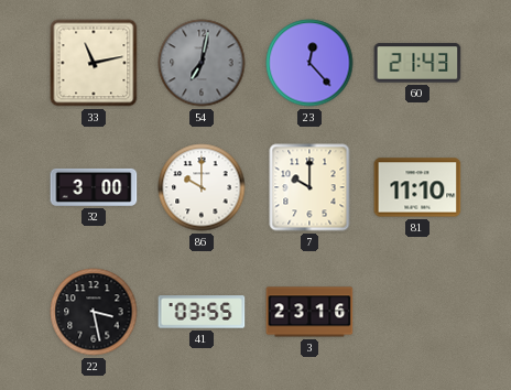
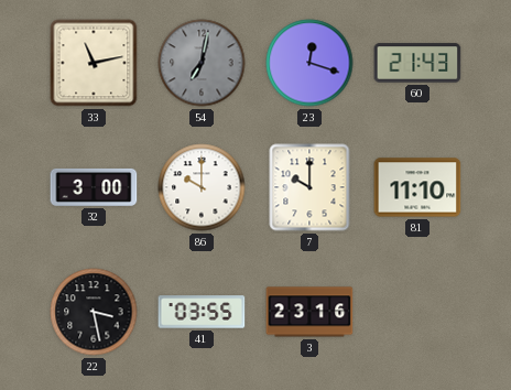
23: 12:23 -> 12:18
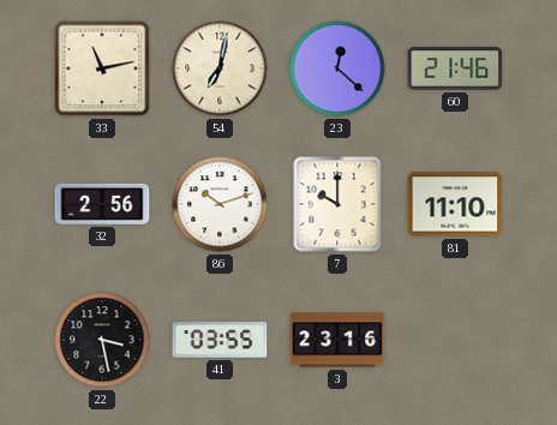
54 dial: grey -> cream
23: 12:18 -> 12:22
60: 21:43 -> 21:46
32: 3:00 -> 2:56
86: 10:00 -> 10:12
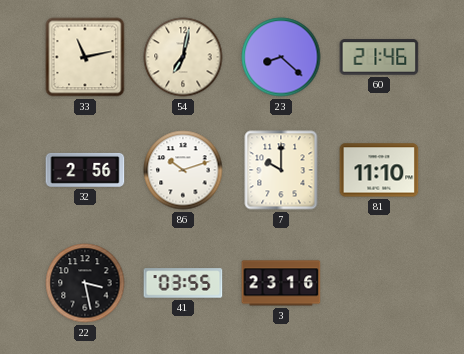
23: 12:22 -> 8:22
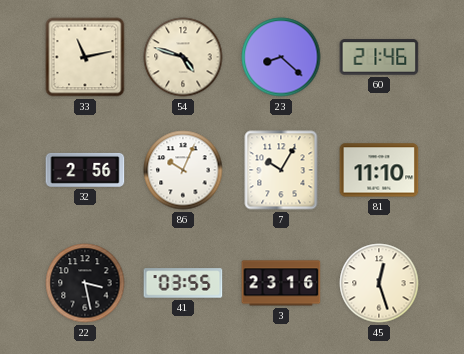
54: 7:02 -> 4:48
86: 10:12 -> 10:04
7: 10:00 -> 10:05
45: none -> 12:27
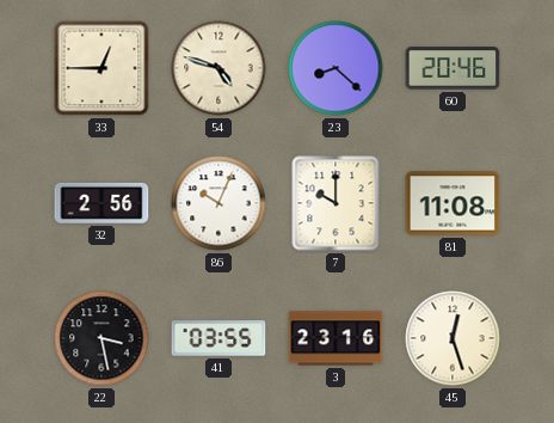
33: 11:13 -> 12:45
60: 21:46 -> 20:46
7: 10:05 -> 10:00
81: 11:10 -> 11:08
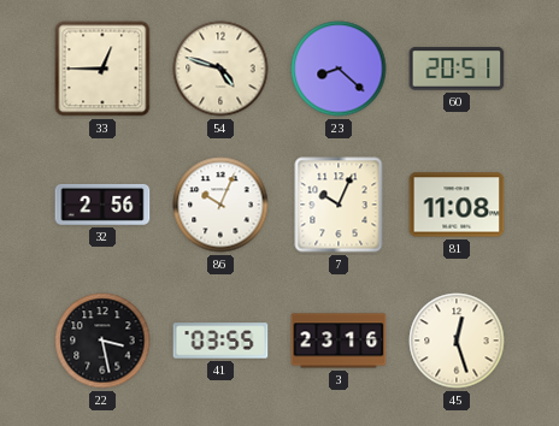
60: 20:46 -> 20:51
7: 10:00 -> 10:04
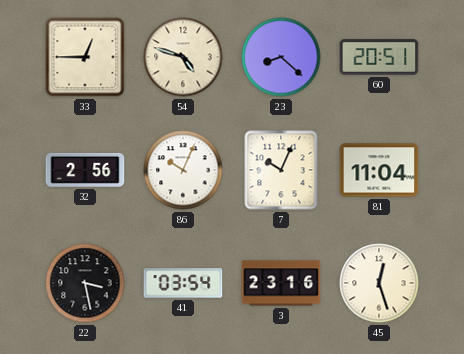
81: 11:08 -> 11:04
41: 03:55 -> 03:54
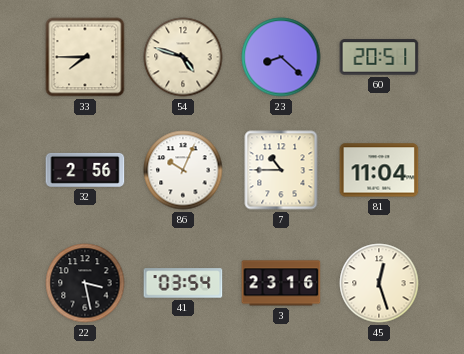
33: 12:45 -> 7:45
7: 10:04 -> 10:45
